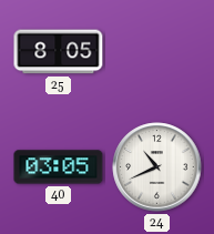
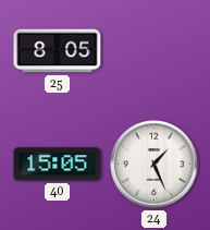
40: 03:05 -> 15:05
24: 10:41 -> 1:26
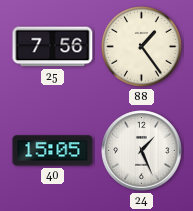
25: 8:05 -> 7:56
88: none -> 1:24
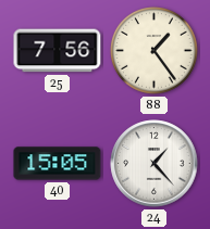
24: 1:26 -> 1:23
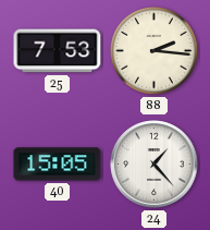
25: 7:56 -> 7:53
88: 1:24 -> 2:16
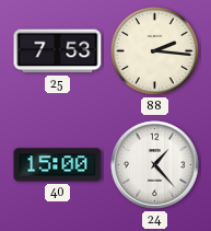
40: 15:05 -> 15:00
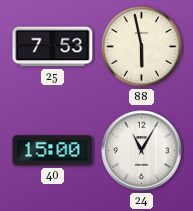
88: 2:16 -> 5:58
24: 1:23 -> 11:05
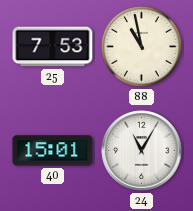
88: 5:58 -> 10:58
40: 15:00 -> 15:01
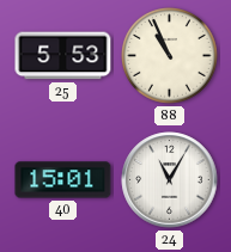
25: 7:53 -> 5:53
88: 10:58 -> 10:56
